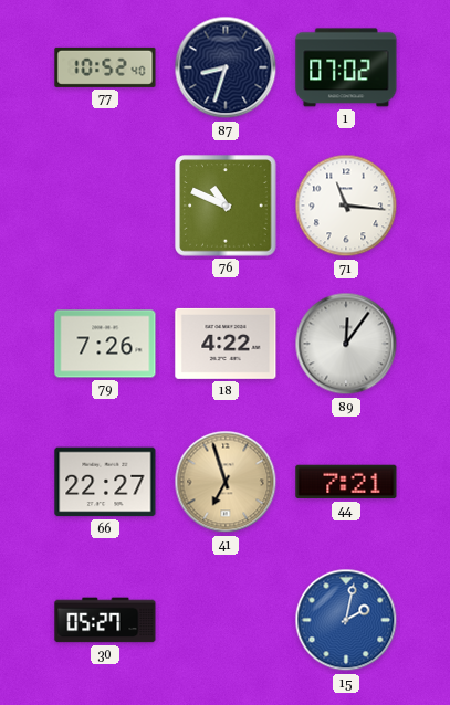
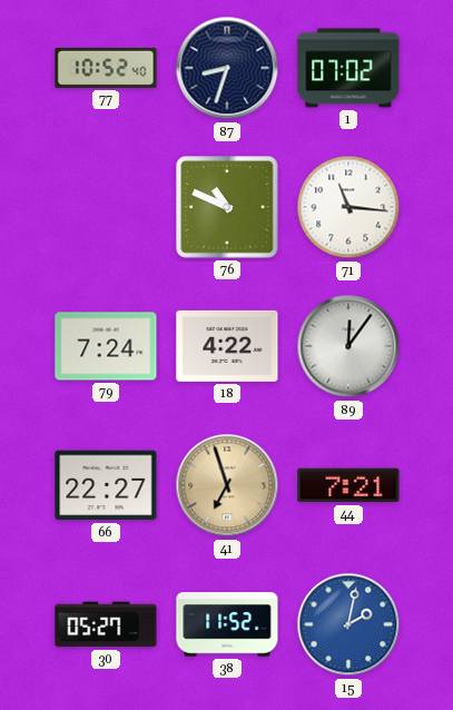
79: 7:26 -> 7:24
38: none -> 11:52
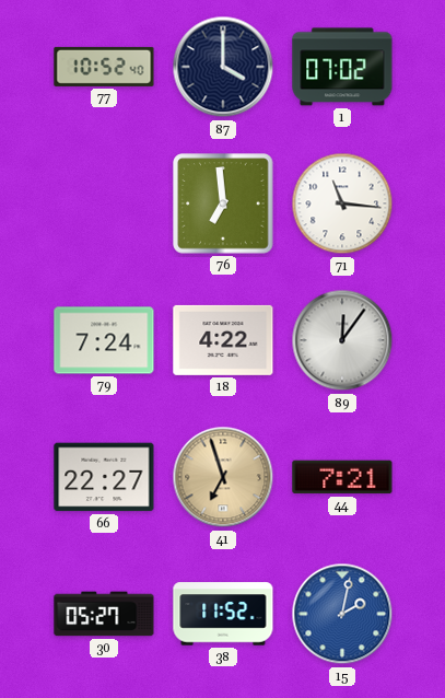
87: 8:33 -> 4:00
76: 10:49 -> 6:59
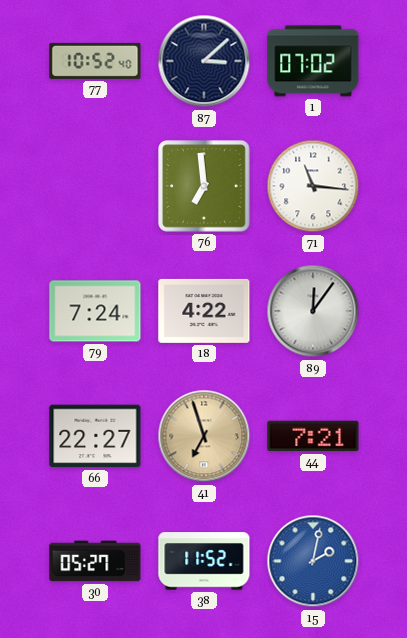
87: 4:00 -> 3:08
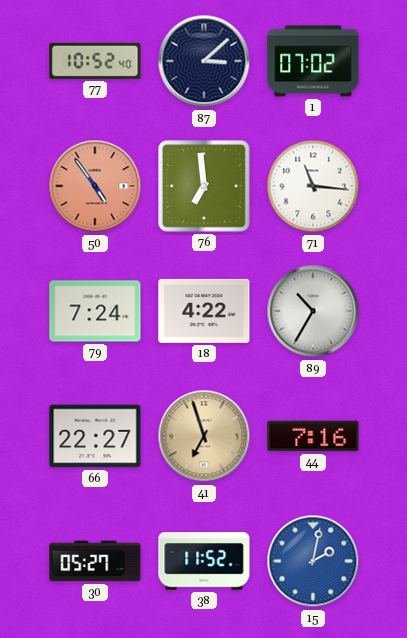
50: none -> 4:54
89: 12:06 -> 10:35
44: 7:21 -> 7:16
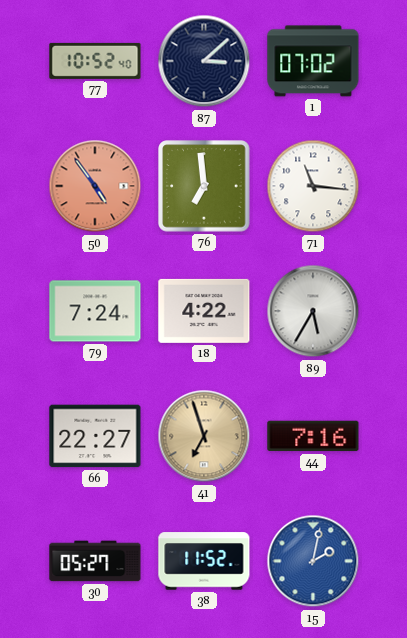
89: 10:35 -> 5:35
